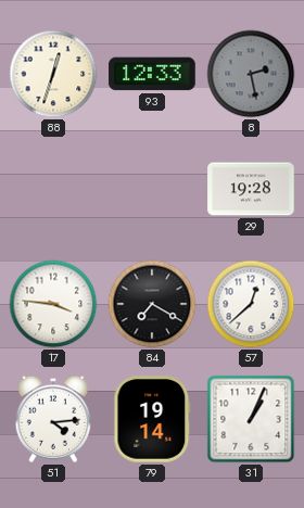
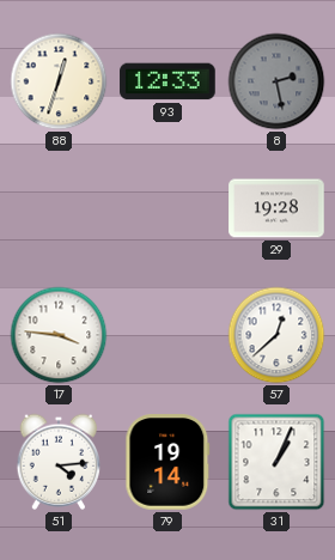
84: 7:20 -> none
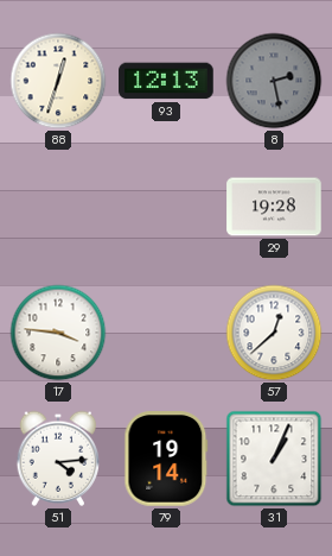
93: 12:33 -> 12:13
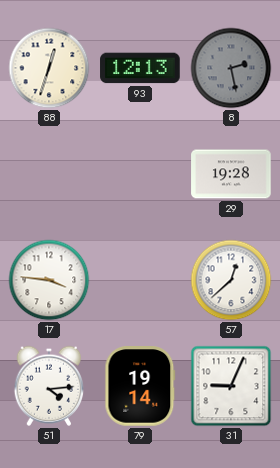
31: 1:04 -> 9:04
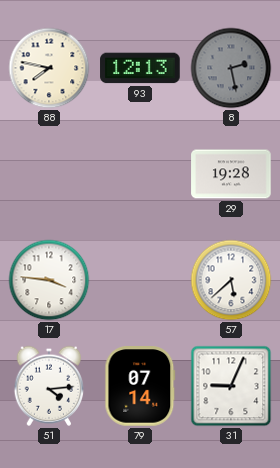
88: 12:33 -> 7:47
57: 12:38 -> 5:38
79: 19:14 -> 07:14
